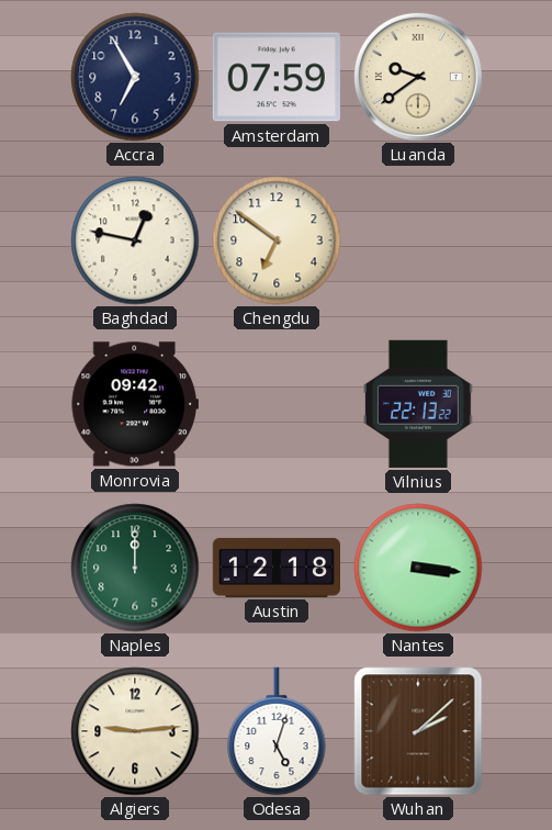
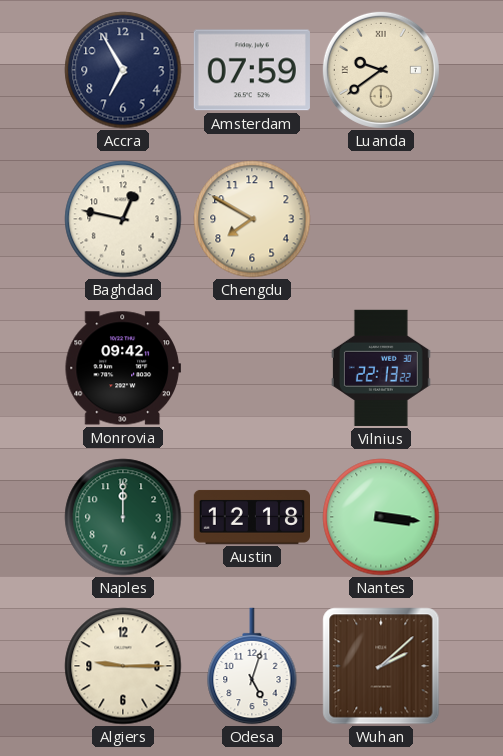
Chengdu: 6:51 -> 7:50
Algiers: 9:14 -> 9:15
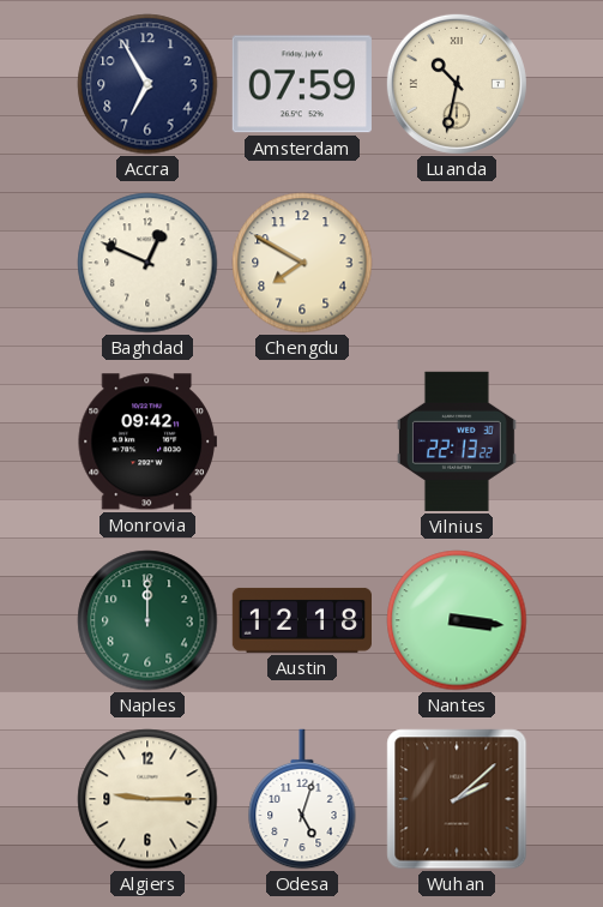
Luanda: 9:39 -> 10:32
Baghdad: 12:47 -> 12:49
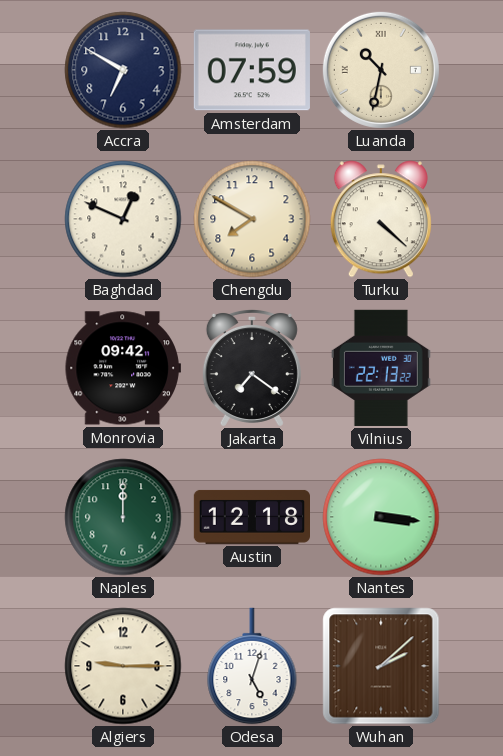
Accra: 6:55 -> 6:50
Turku: none -> 4:22
Jakarta: none -> 7:21
